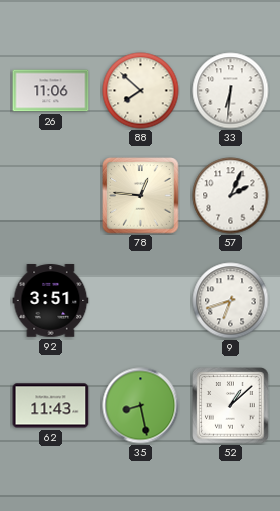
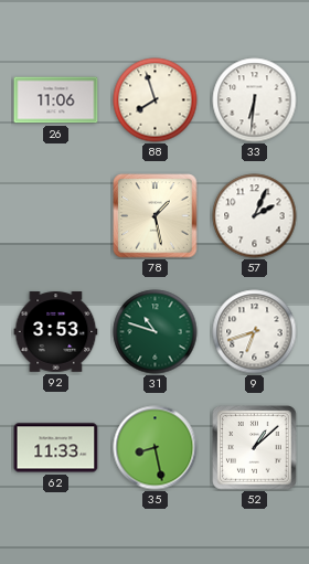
88: 7:52 -> 7:57
78: 12:46 -> 1:28
92: 3:51 -> 3:53
31: none -> 10:48
62: 11:43 -> 11:33
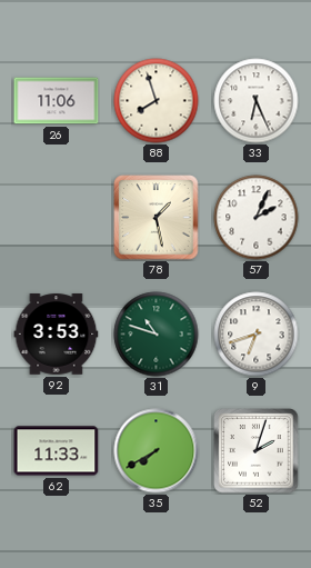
33: 6:31 -> 6:26
35: 8:28 -> 7:40
52: 1:08 -> 2:03
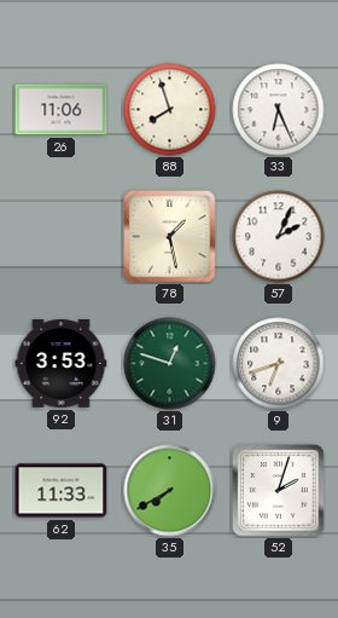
31: 10:48 -> 12:48
